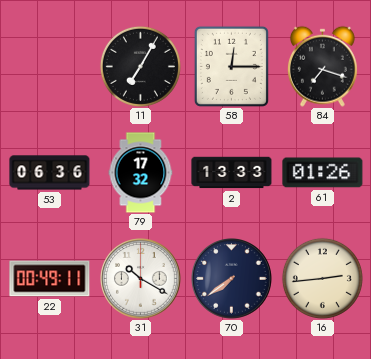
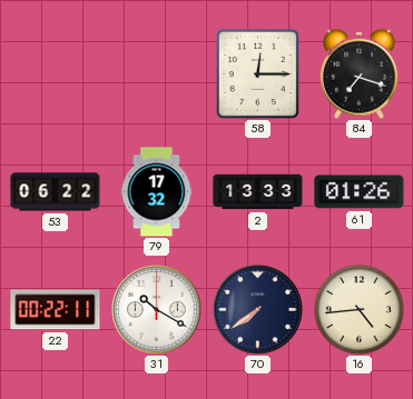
11: 7:05 -> none
53: 06:36 -> 06:22
22: 00:49 -> 00:22
16: 2:44 -> 4:44
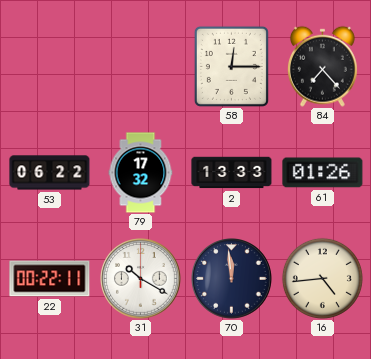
84: 7:18 -> 7:23
70: 7:39 -> 11:59
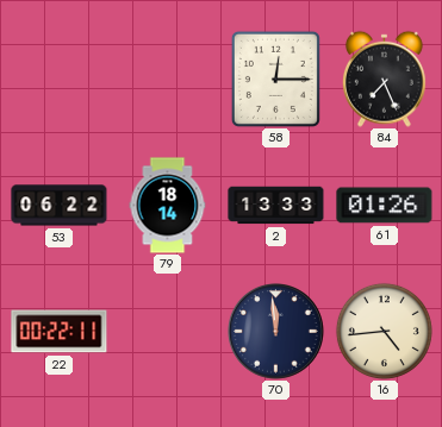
84: 7:23 -> 7:26
79: 17:32 -> 18:14
31: 10:20 -> none
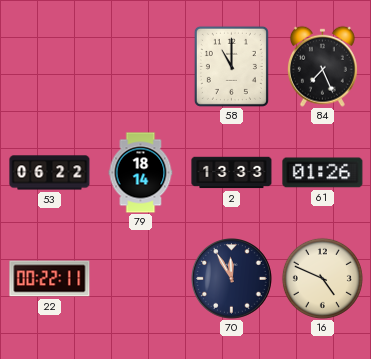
58: 12:15 -> 11:00
70: 11:59 -> 11:55
16: 4:44 -> 4:49
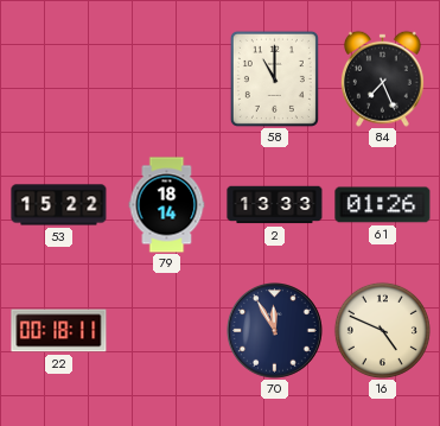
53: 06:22 -> 15:22
22: 00:22 -> 00:18
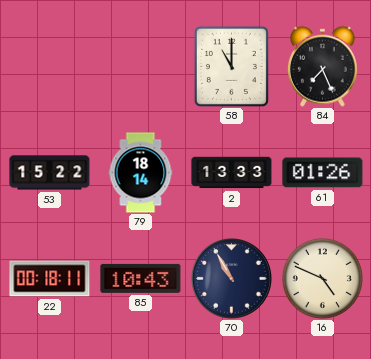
85: none -> 10:43
70: 11:55 -> 10:55
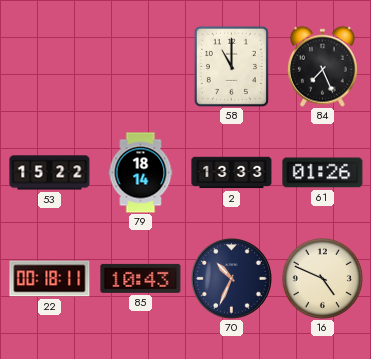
70: 10:55 -> 10:34
